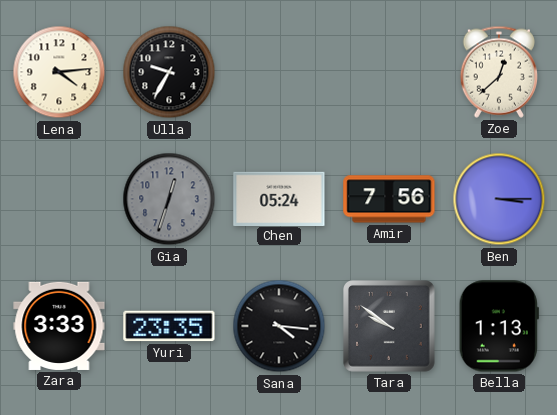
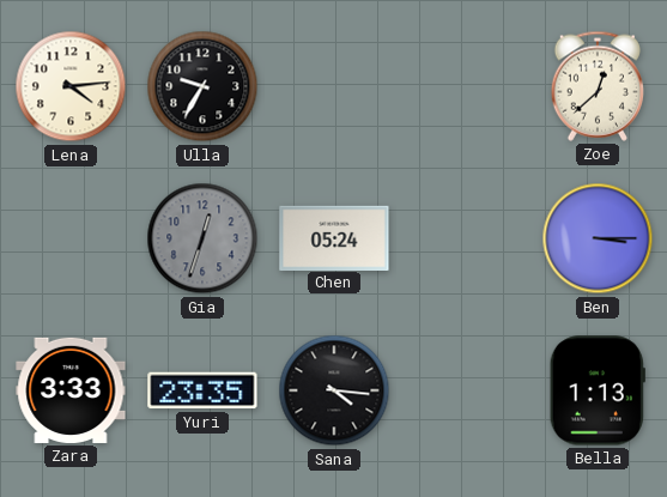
Amir: 7:56 -> none
Tara: 9:51 -> none
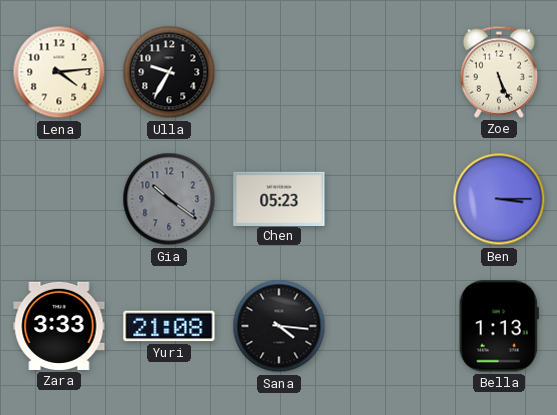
Zoe: 12:38 -> 5:26
Gia: 12:33 -> 10:21
Chen: 05:24 -> 05:23
Yuri: 23:35 -> 21:08
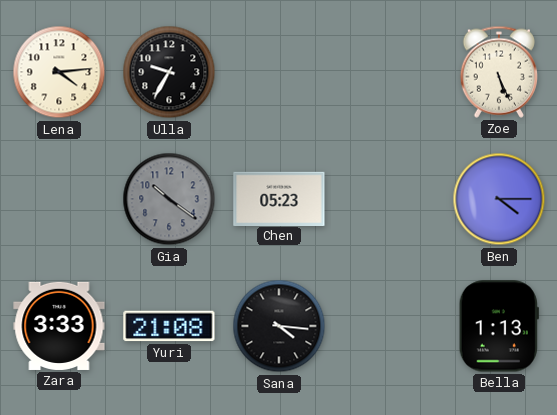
Ben: 3:15 -> 4:15
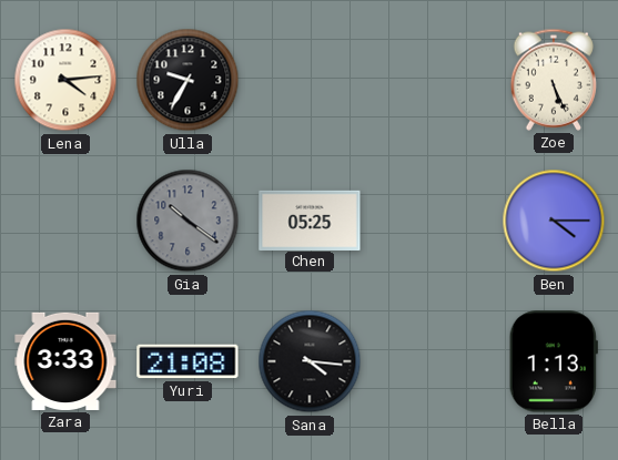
Chen: 05:23 -> 05:25
